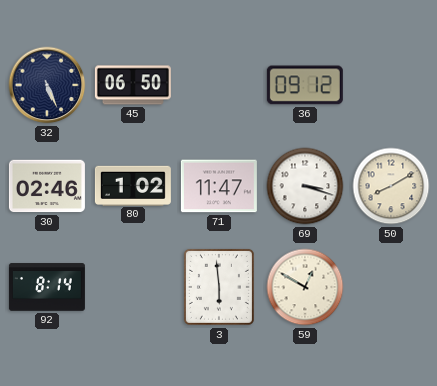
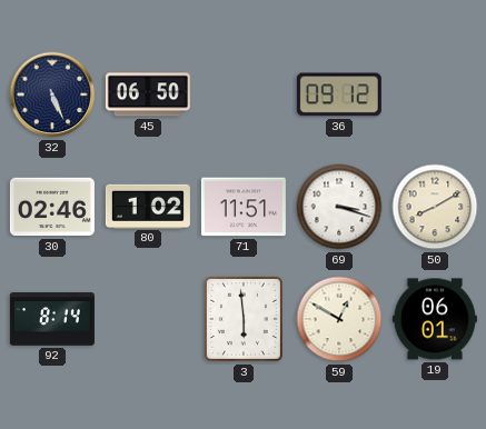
71: 11:47 -> 11:51
19: none -> 06:01
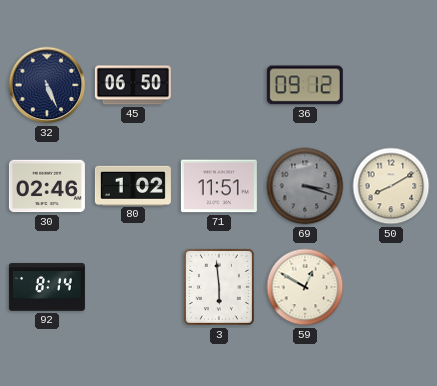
69 dial: white -> grey
19: 06:01 -> none
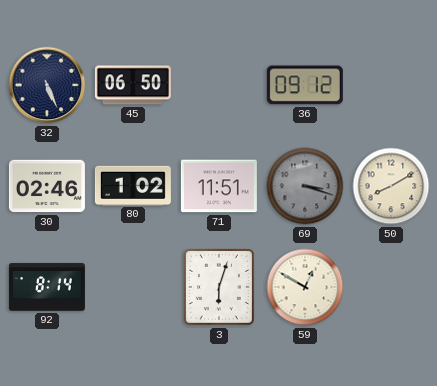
3: 5:59 -> 6:03
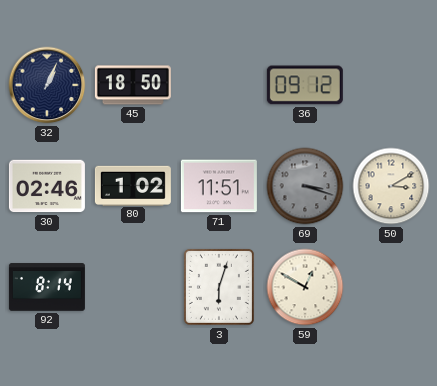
32: 5:26 -> 1:04
45: 06:50 -> 18:50
50: 8:10 -> 3:10
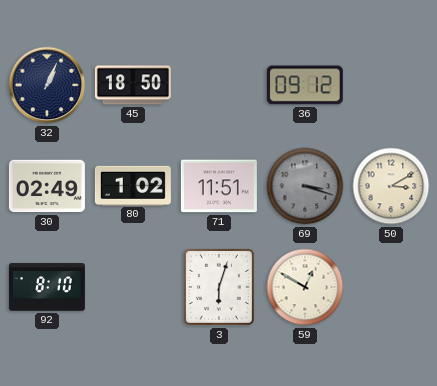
30: 02:46 -> 02:49
92: 8:14 -> 8:10
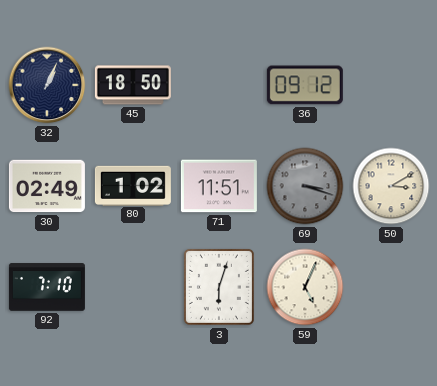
92: 8:10 -> 7:10
59: 12:50 -> 5:04
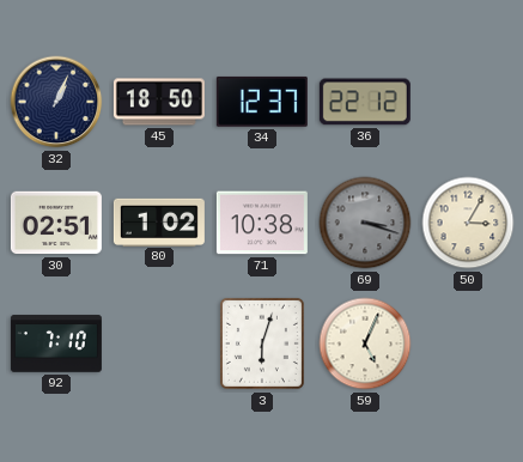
34: none -> 12:37
36: 09:12 -> 22:12
30: 02:49 -> 02:51
71: 11:51 -> 10:38
50: 3:10 -> 3:05
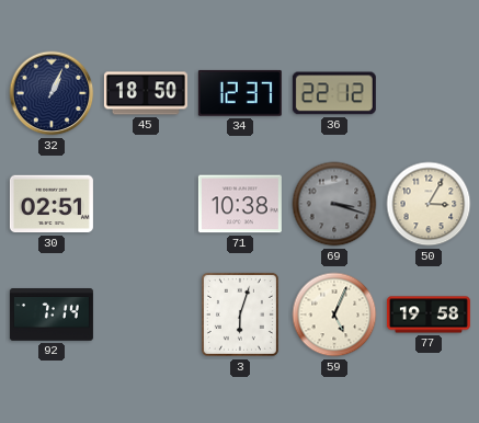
80: 1:02 -> none
92: 7:10 -> 7:14
77: none -> 19:58
